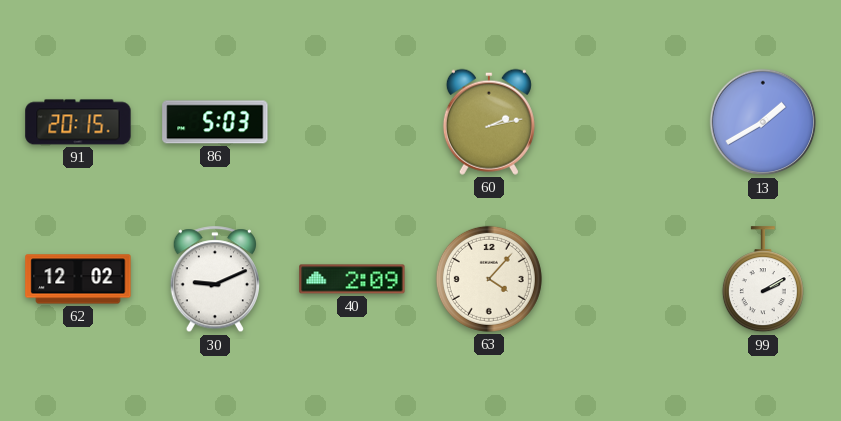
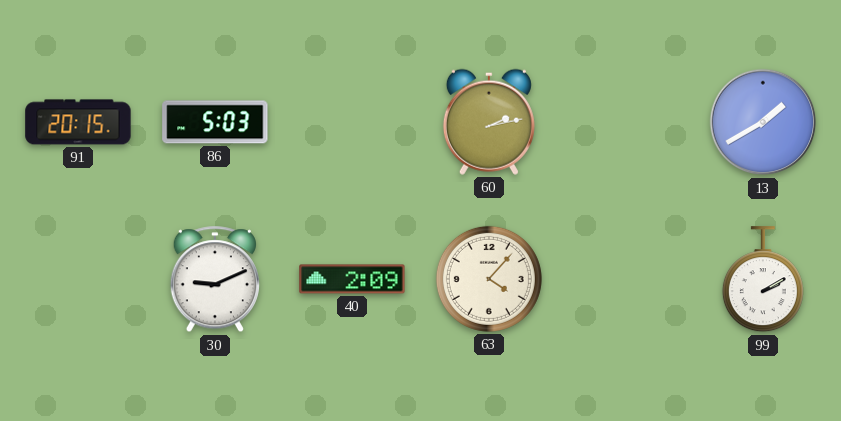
62: 12:02 -> none
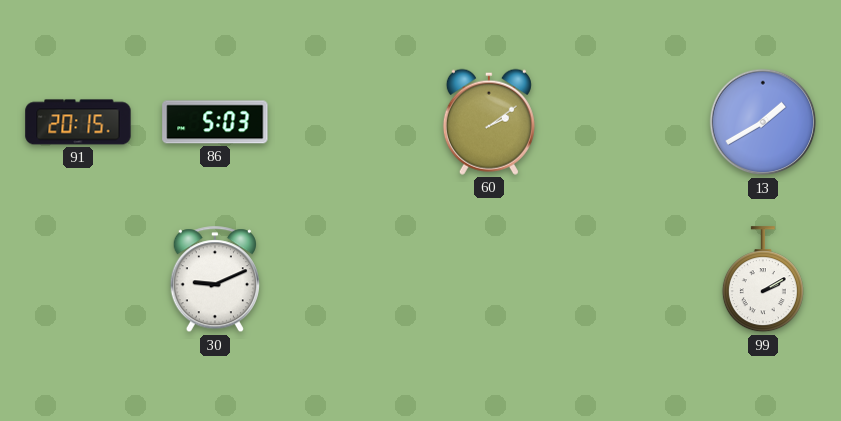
60: 2:13 -> 2:09
40: 2:09 -> none
63: 4:07 -> none
